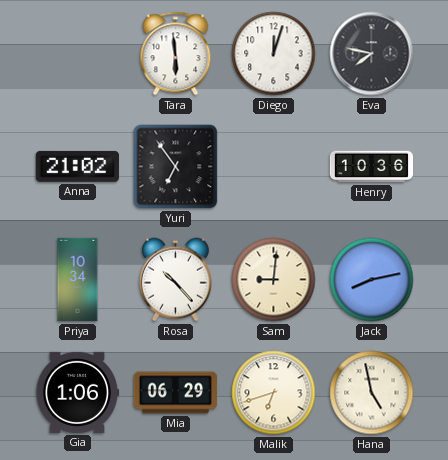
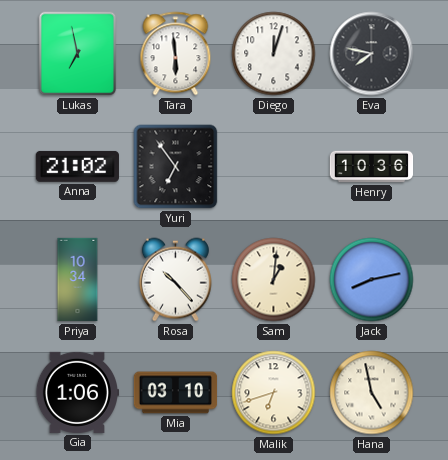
Lukas: none -> 6:58
Sam: 9:01 -> 1:01
Mia: 06:29 -> 03:10
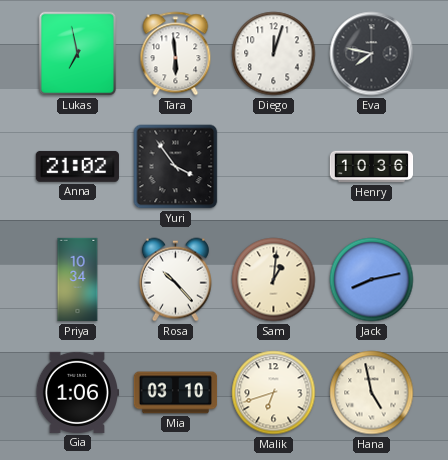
Yuri: 6:54 -> 3:54
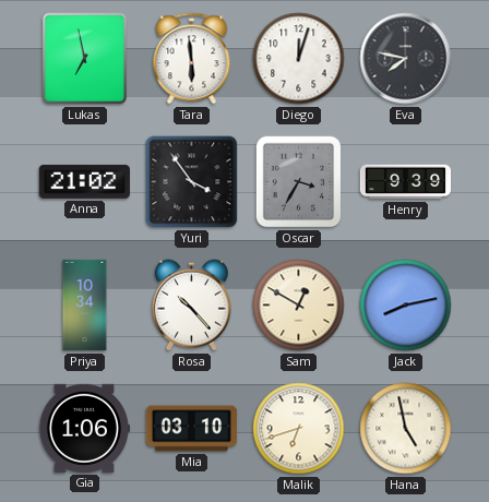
Oscar: none -> 3:35
Henry: 10:36 -> 9:39
Sam: 1:01 -> 12:50
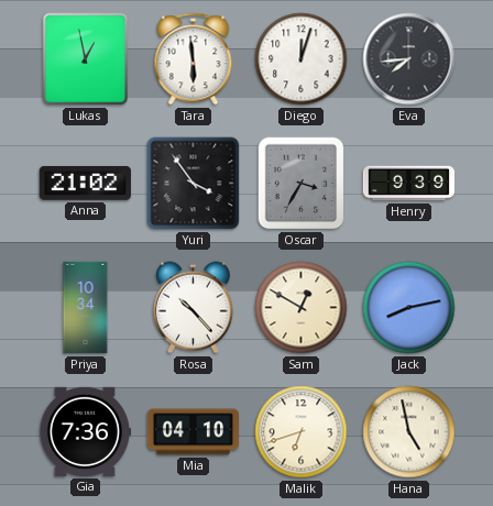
Lukas: 6:58 -> 12:58
Eva: 7:47 -> 7:44
Gia: 1:06 -> 7:36
Mia: 03:10 -> 04:10
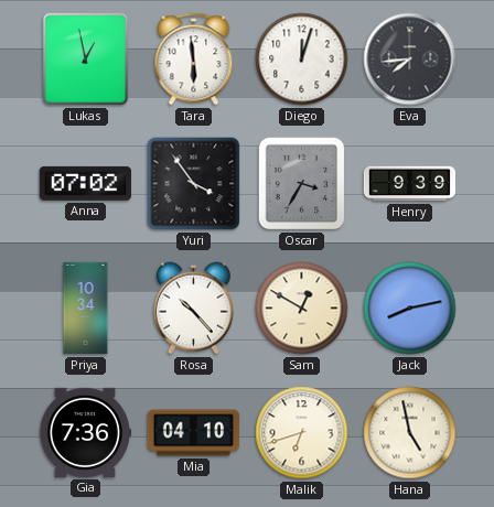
Anna: 21:02 -> 07:02
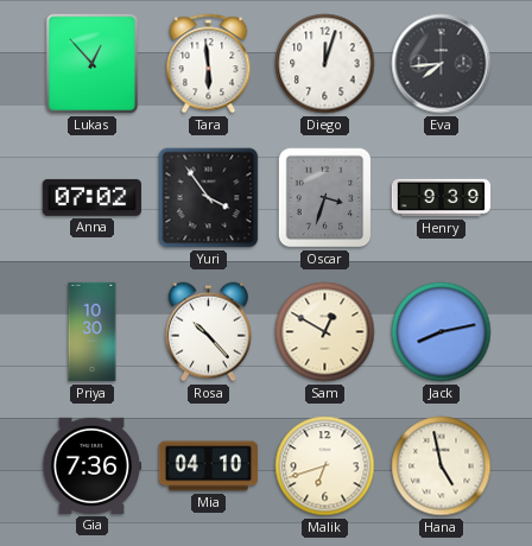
Lukas: 12:58 -> 12:53
Oscar: 3:35 -> 3:33
Priya: 10:34 -> 10:30
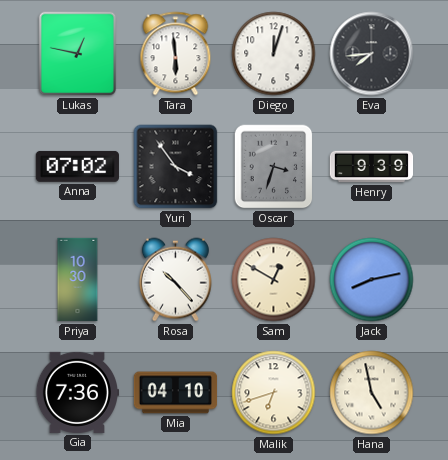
Lukas: 12:53 -> 12:47
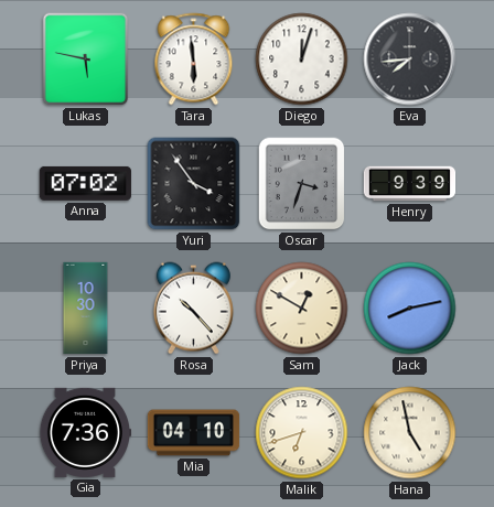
Lukas: 12:47 -> 5:47
